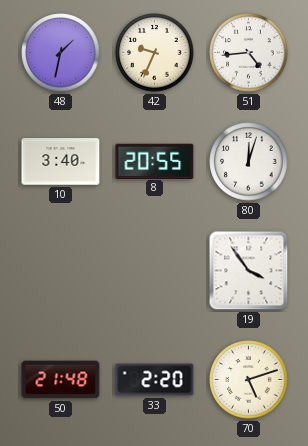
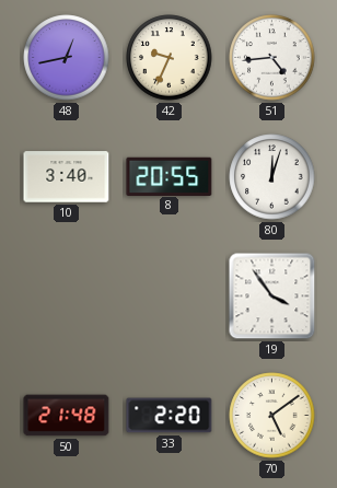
48: 1:32 -> 12:43
70: 5:12 -> 5:09
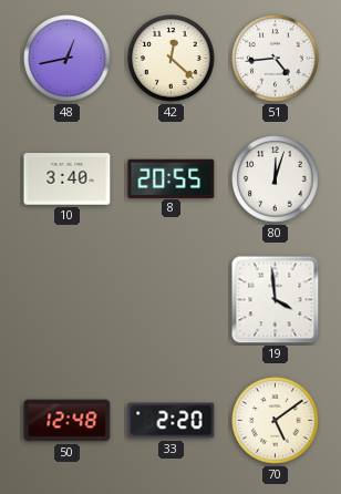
42: 9:34 -> 12:22
19: 3:54 -> 3:59
50: 21:48 -> 12:48
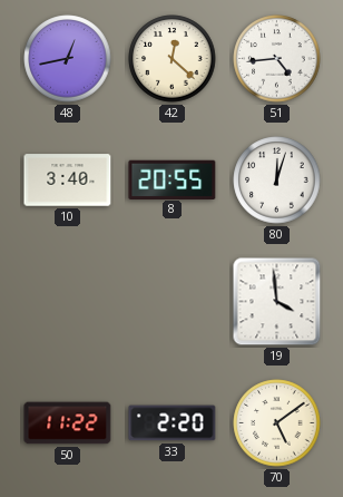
50: 12:48 -> 11:22
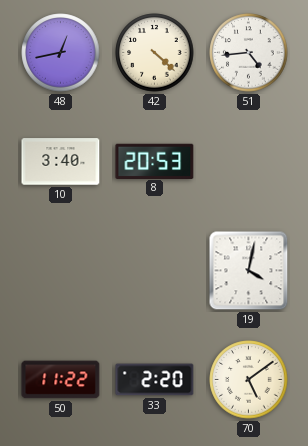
42: 12:22 -> 4:22
8: 20:55 -> 20:53
80: 12:03 -> none
19: 3:59 -> 4:02
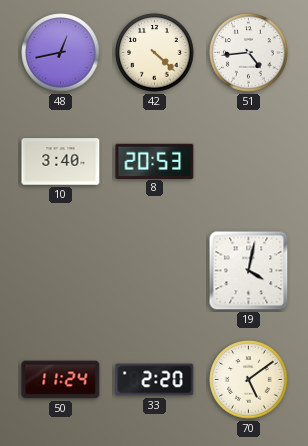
50: 11:22 -> 11:24
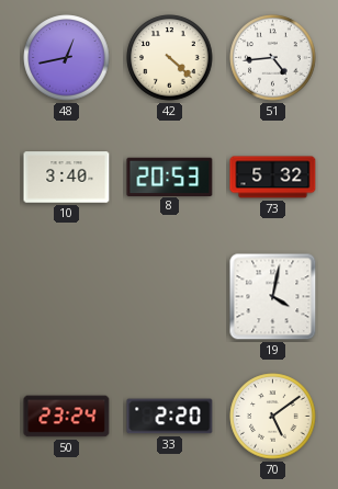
73: none -> 5:32
50: 11:24 -> 23:24
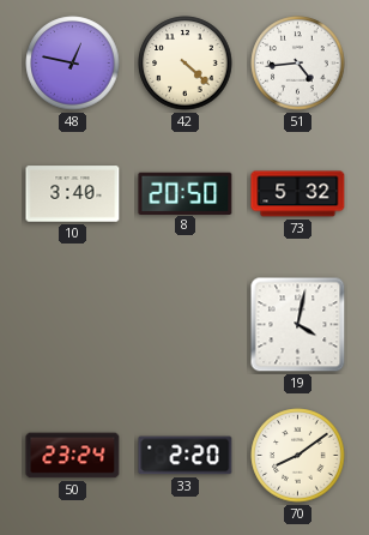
48: 12:43 -> 12:47
8: 20:53 -> 20:50
70: 5:09 -> 8:09
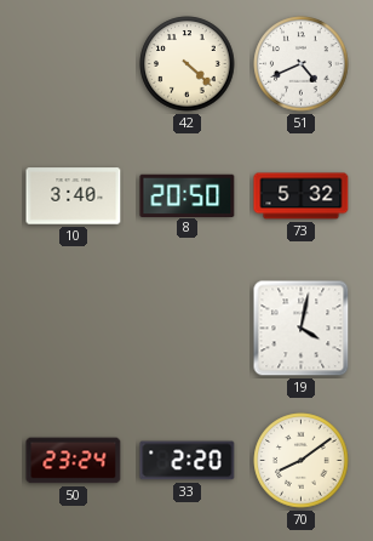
48: 12:47 -> none
51: 4:44 -> 4:41
